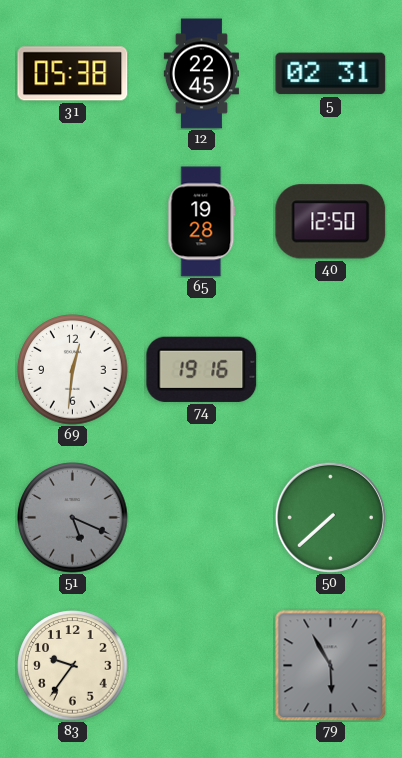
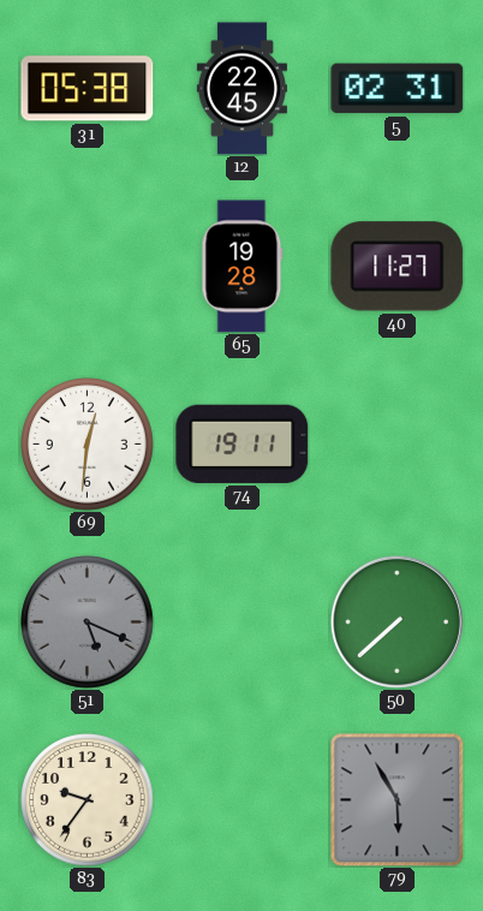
40: 12:50 -> 11:27
74: 19:16 -> 19:11
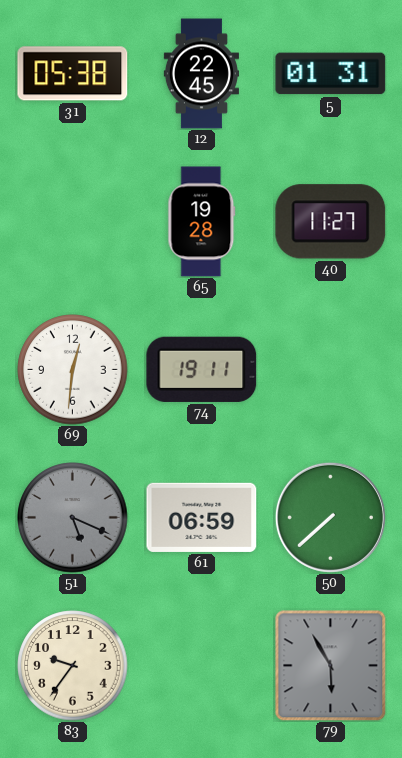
5: 02:31 -> 01:31
61: none -> 06:59
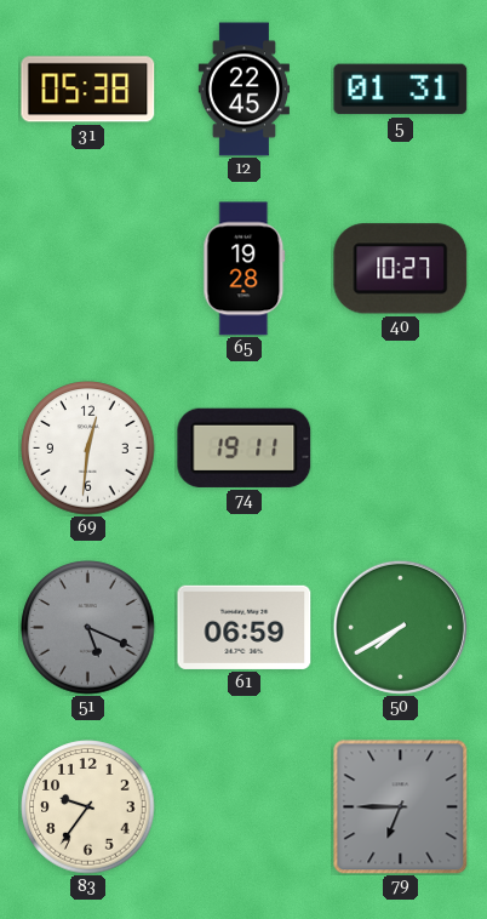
40: 11:27 -> 10:27
50: 7:38 -> 7:40
79: 5:55 -> 6:45
